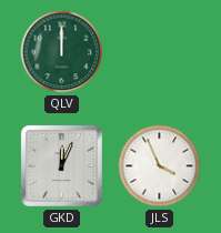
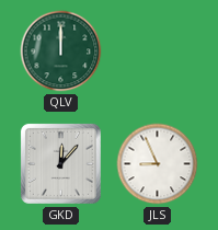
GKD: 12:04 -> 12:07
JLS: 3:56 -> 8:56
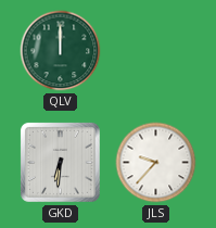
GKD: 12:07 -> 6:31
JLS: 8:56 -> 9:37
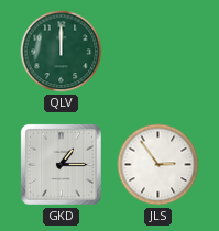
GKD: 6:31 -> 1:15
JLS: 9:37 -> 2:54
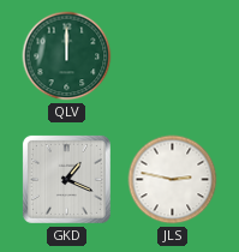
GKD: 1:15 -> 1:19
JLS: 2:54 -> 2:47
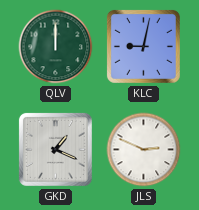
KLC: none -> 9:02
JLS: 2:47 -> 2:49
